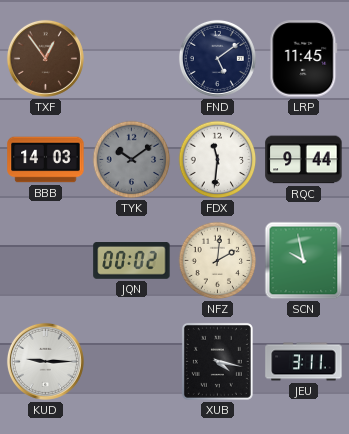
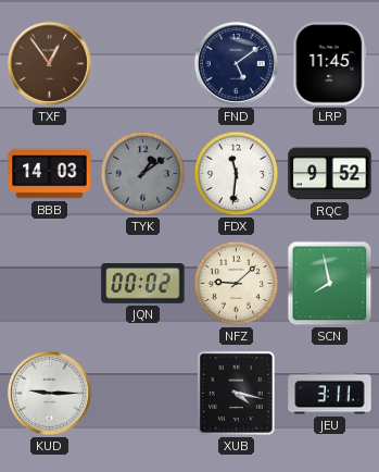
TYK: 10:09 -> 1:09
RQC: 9:44 -> 9:52
NFZ: 2:01 -> 9:08
SCN: 9:58 -> 7:58
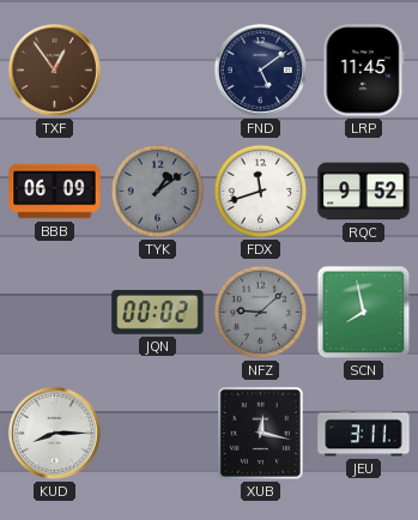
BBB: 14:03 -> 06:09
FDX: 11:31 -> 11:42
NFZ dial: cream -> grey
KUD: 9:15 -> 8:15
XUB: 4:17 -> 12:17
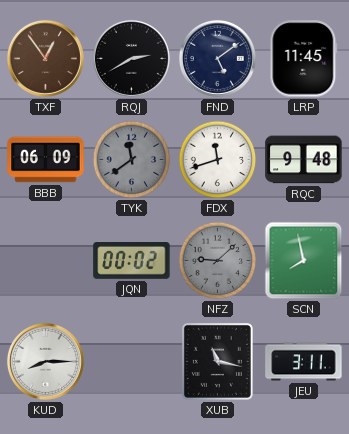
RQJ: none -> 2:40
TYK: 1:09 -> 11:39
RQC: 9:52 -> 9:48
XUB: 12:17 -> 11:17
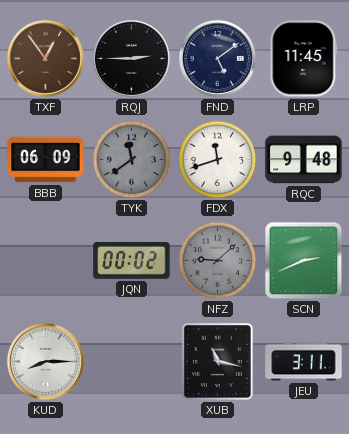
RQJ: 2:40 -> 2:45
SCN: 7:58 -> 2:41
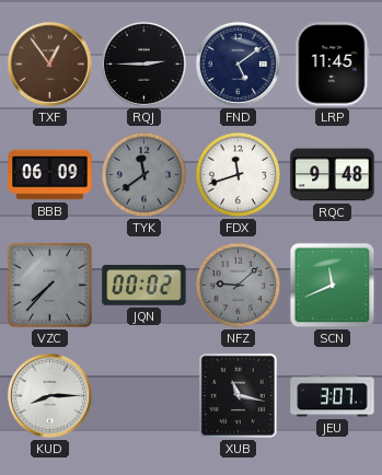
VZC: none -> 7:37
SCN: 2:41 -> 11:41
JEU: 3:11 -> 3:07
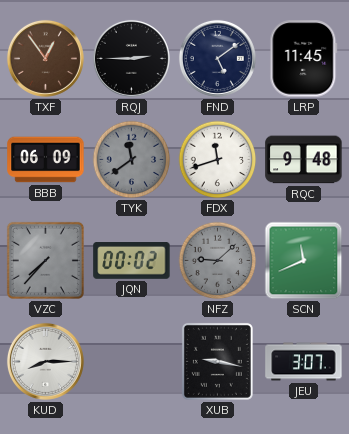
XUB: 11:17 -> 9:17
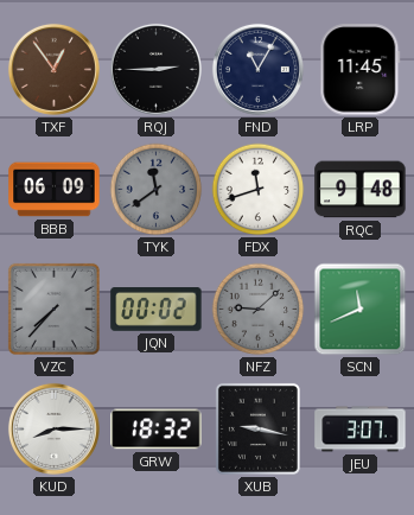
FND: 5:09 -> 11:05
GRW: none -> 18:32
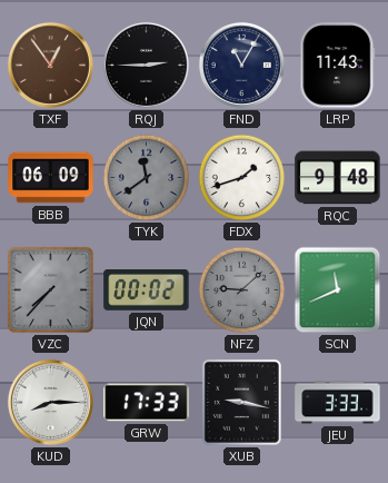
LRP: 11:45 -> 11:43
FDX: 11:42 -> 1:42
GRW: 18:32 -> 17:33
JEU: 3:07 -> 3:33
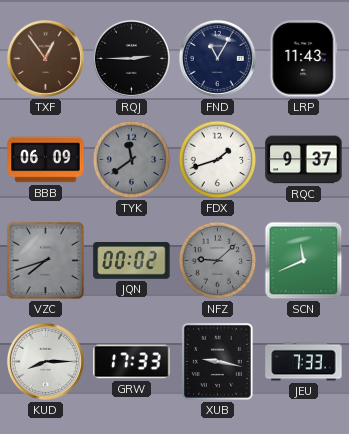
RQC: 9:48 -> 9:37
VZC: 7:37 -> 7:42
JEU: 3:33 -> 7:33
